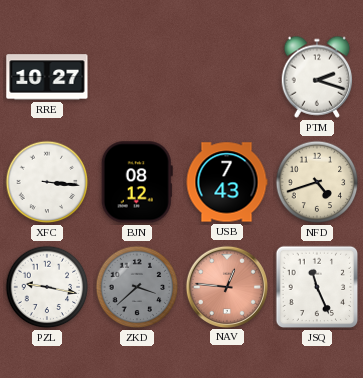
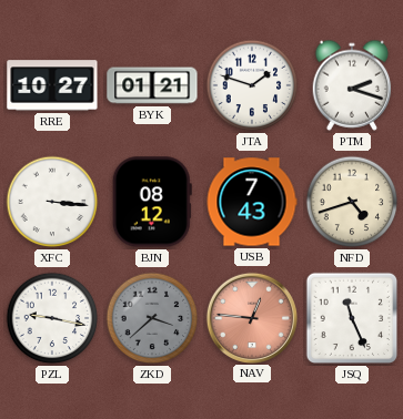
BYK: none -> 01:21
JTA: none -> 1:48
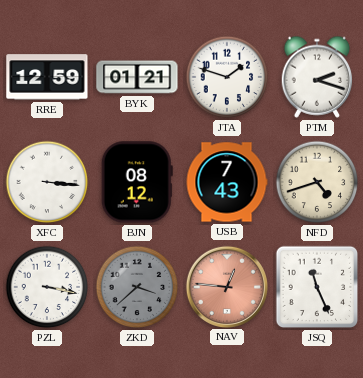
RRE: 10:27 -> 12:59
PZL: 9:17 -> 3:17
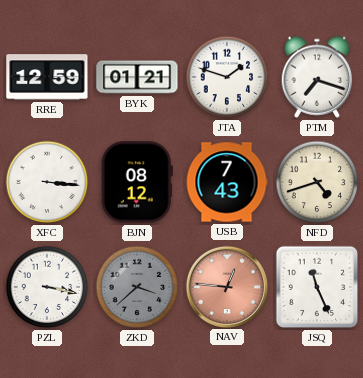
PTM: 2:18 -> 7:18
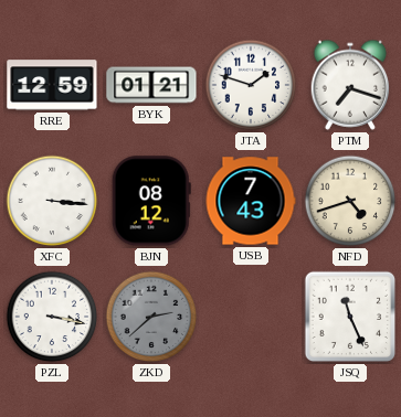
ZKD: 3:38 -> 2:38
NAV: 12:46 -> none
